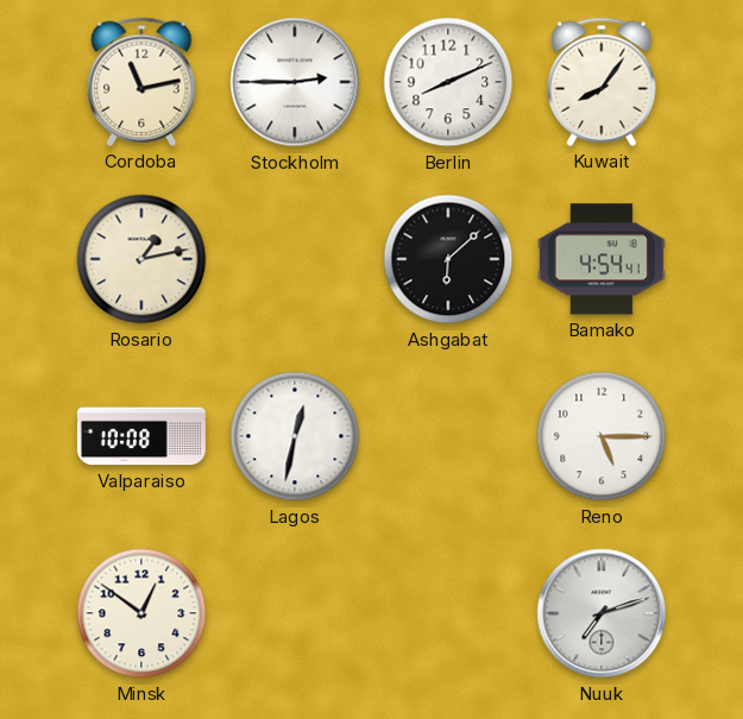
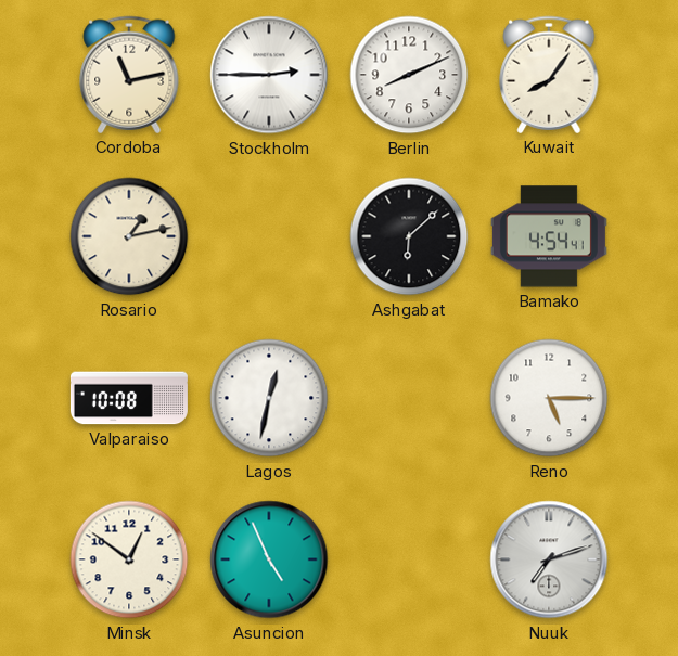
Asuncion: none -> 4:56
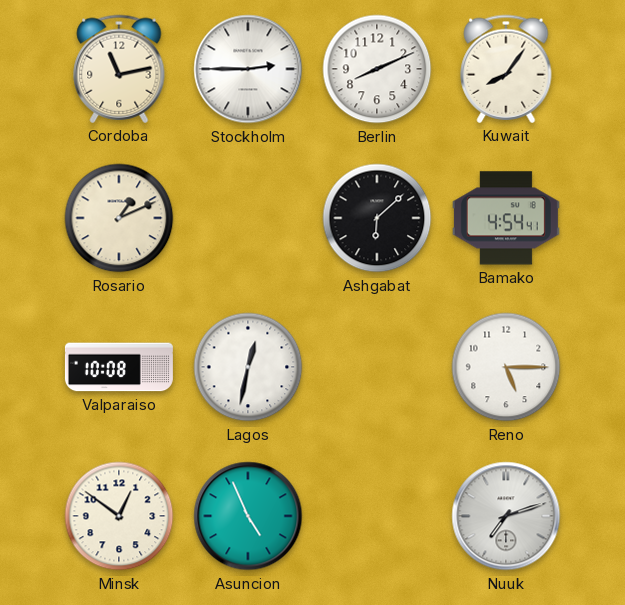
Rosario: 1:13 -> 1:11
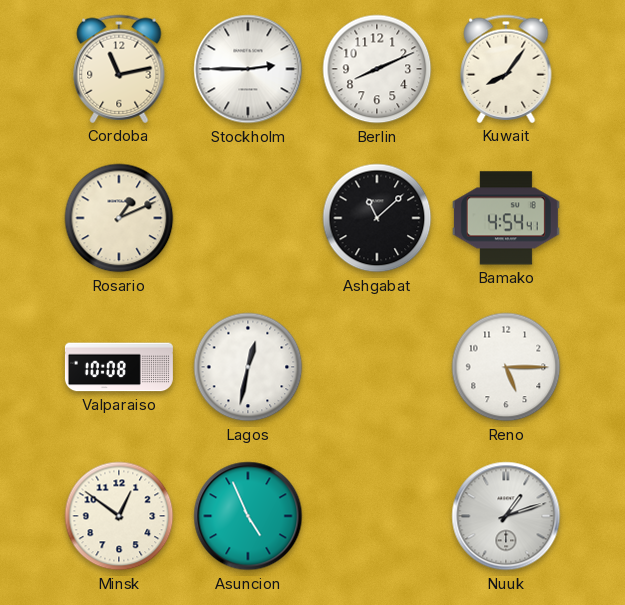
Ashgabat: 6:08 -> 11:08
Nuuk: 7:12 -> 1:12
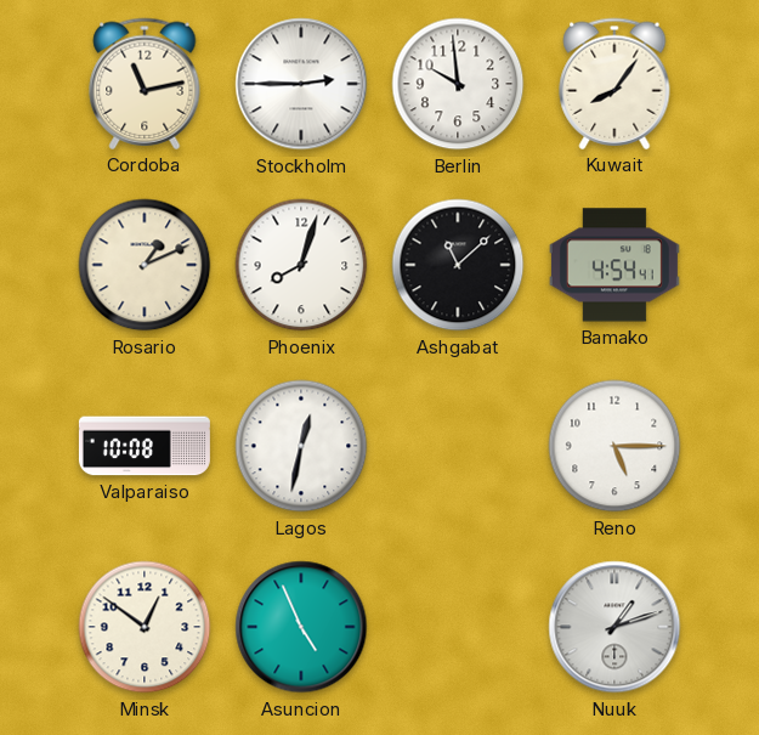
Berlin: 8:11 -> 9:59
Phoenix: none -> 8:03
